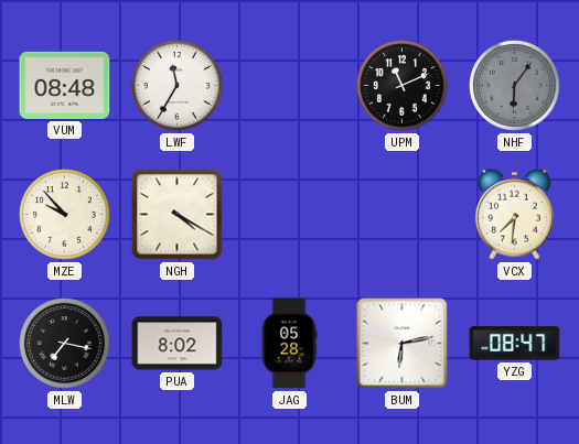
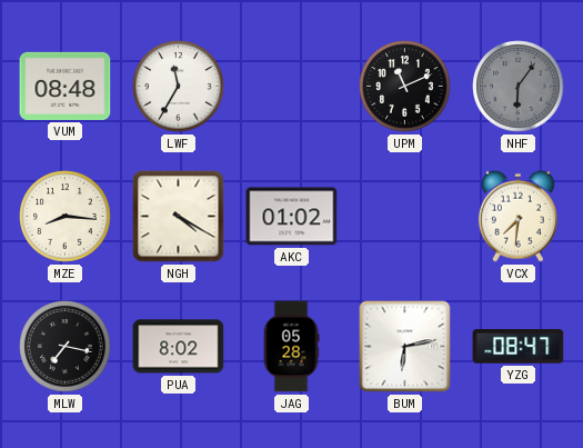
MZE: 9:53 -> 8:16
AKC: none -> 01:02
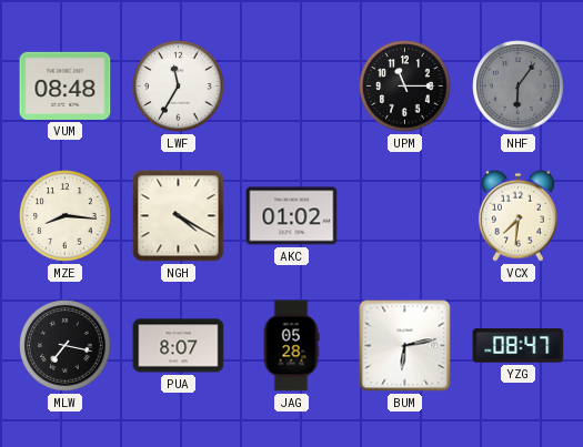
UPM: 11:11 -> 11:15
PUA: 8:02 -> 8:07
